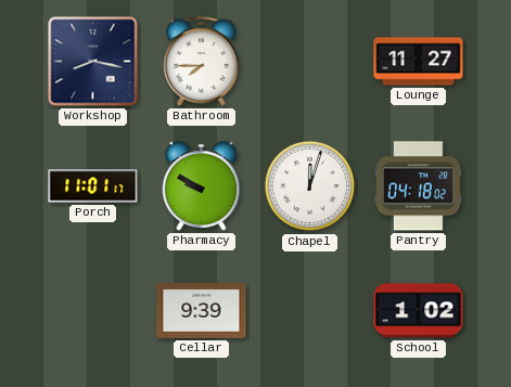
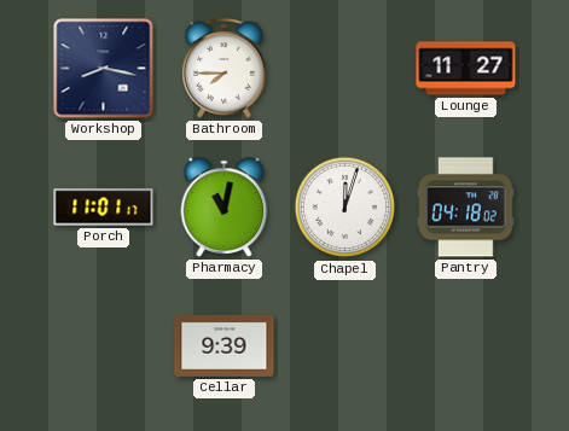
Pharmacy: 9:50 -> 11:02
School: 1:02 -> none
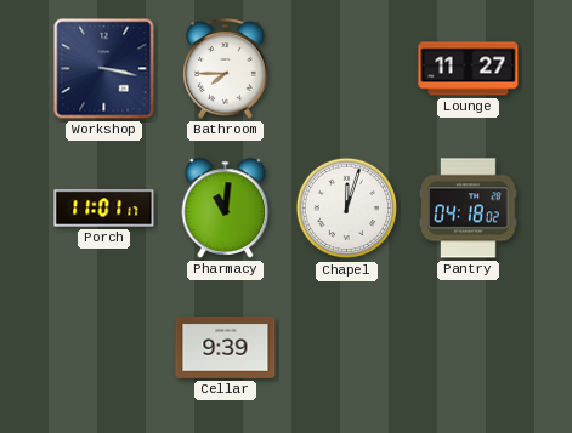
Workshop: 8:17 -> 3:17
Pharmacy: 11:02 -> 11:01
